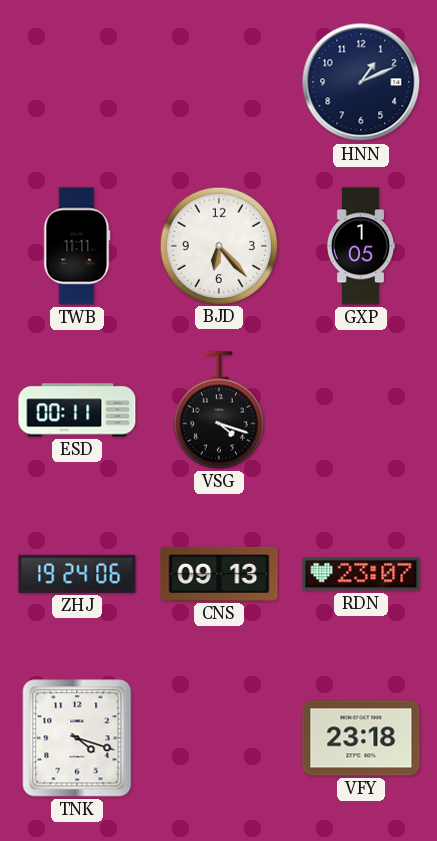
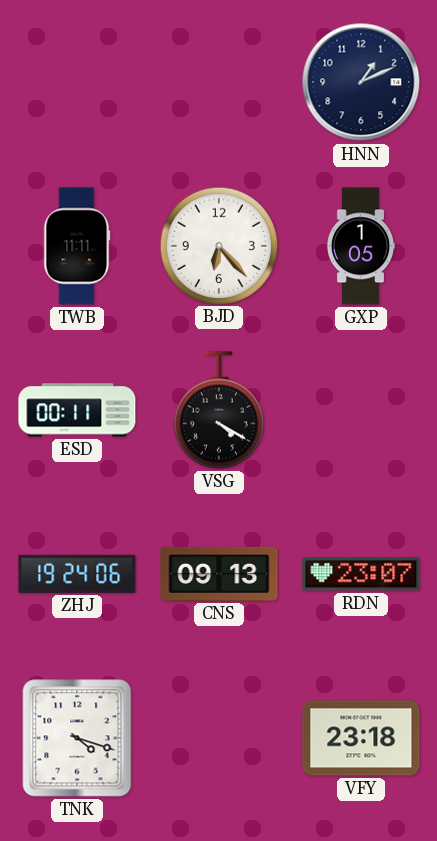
VSG: 4:18 -> 4:20
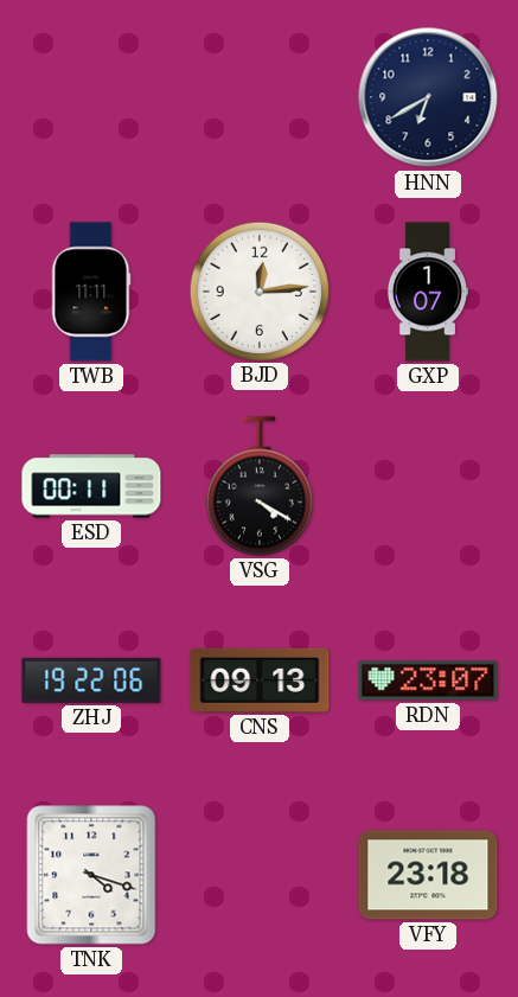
HNN: 1:11 -> 6:40
BJD: 6:23 -> 12:14
GXP: 1:05 -> 1:07
ZHJ: 19:24 -> 19:22
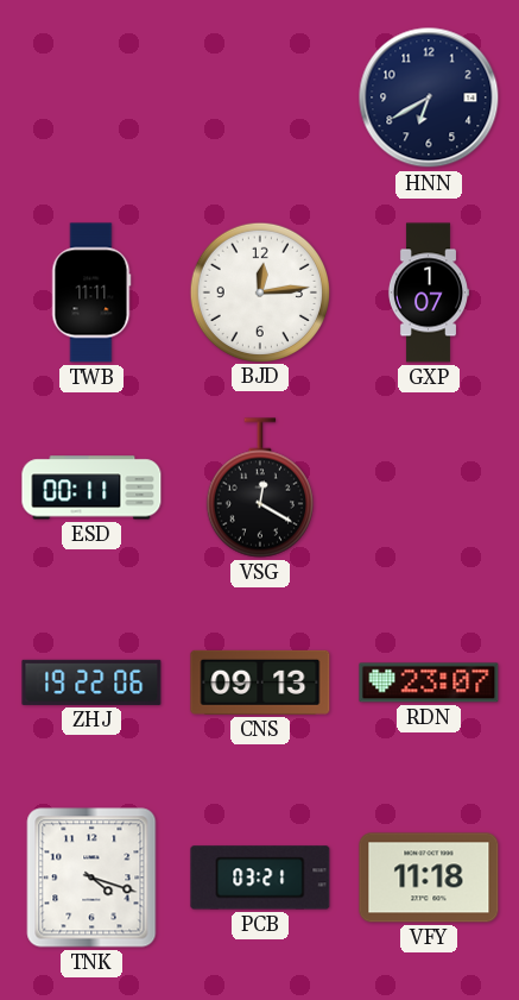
VSG: 4:20 -> 12:20
PCB: none -> 03:21
VFY: 23:18 -> 11:18
